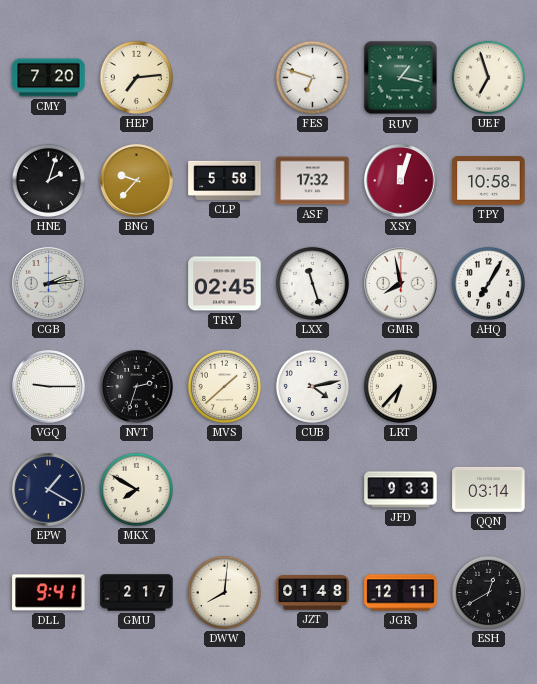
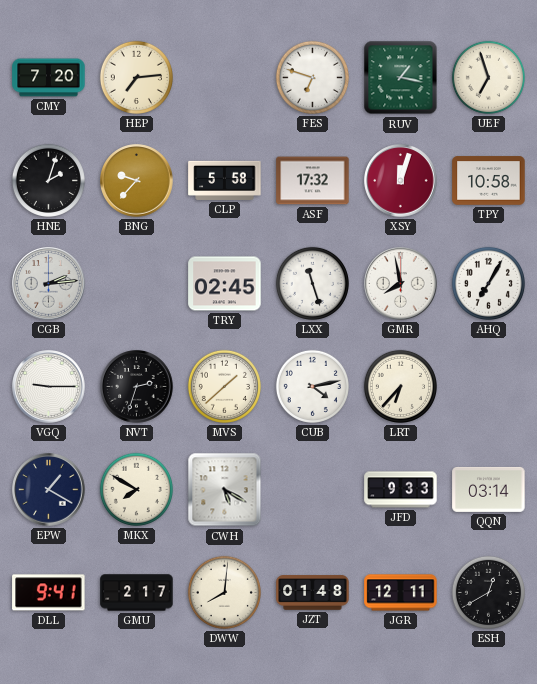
CWH: none -> 5:20
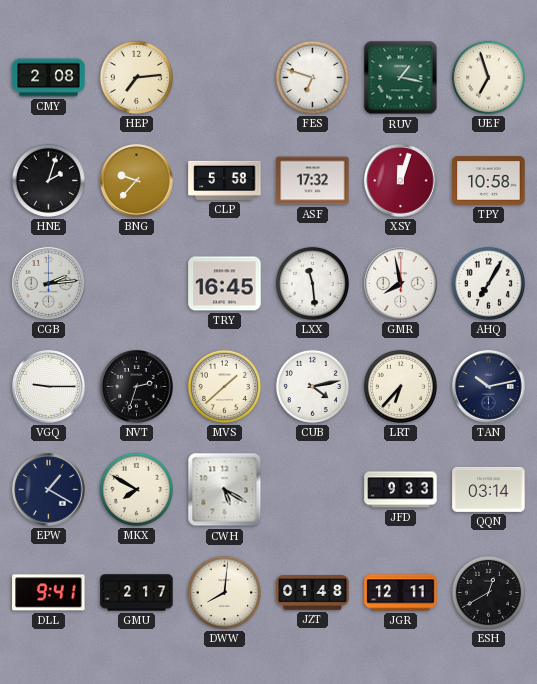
CMY: 7:20 -> 2:08
TRY: 02:45 -> 16:45
LXX: 11:27 -> 11:29
TAN: none -> 10:13
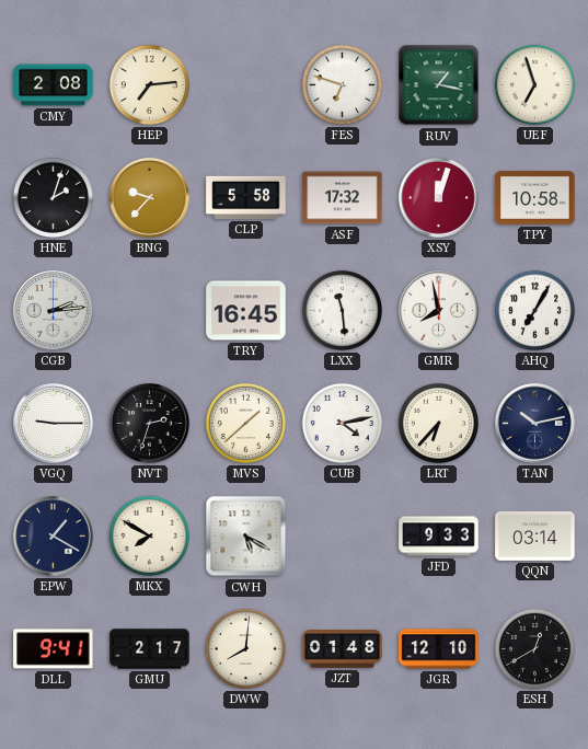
JGR: 12:11 -> 12:10
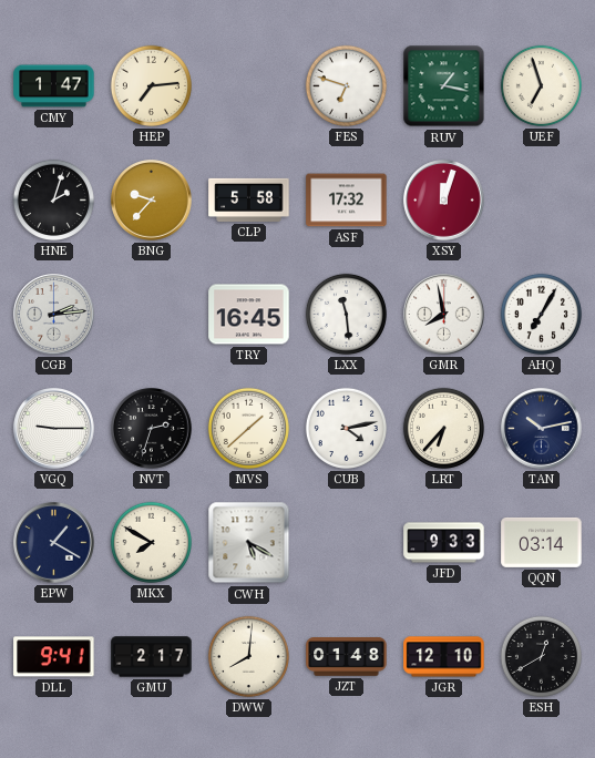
CMY: 2:08 -> 1:47
TPY: 10:58 -> none
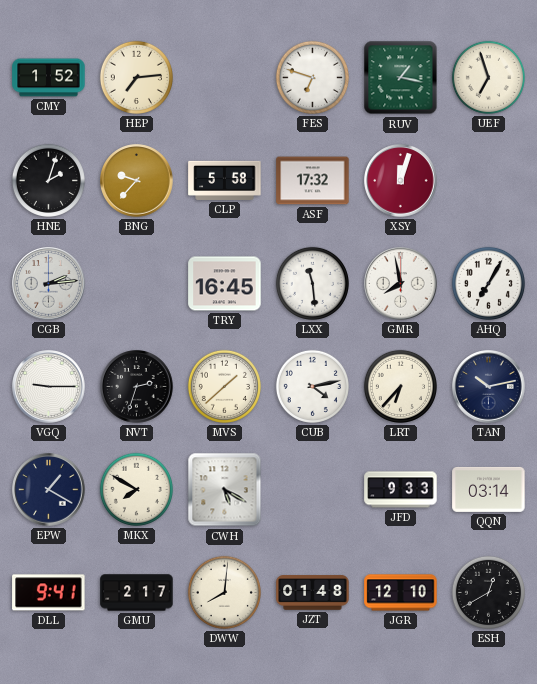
CMY: 1:47 -> 1:52
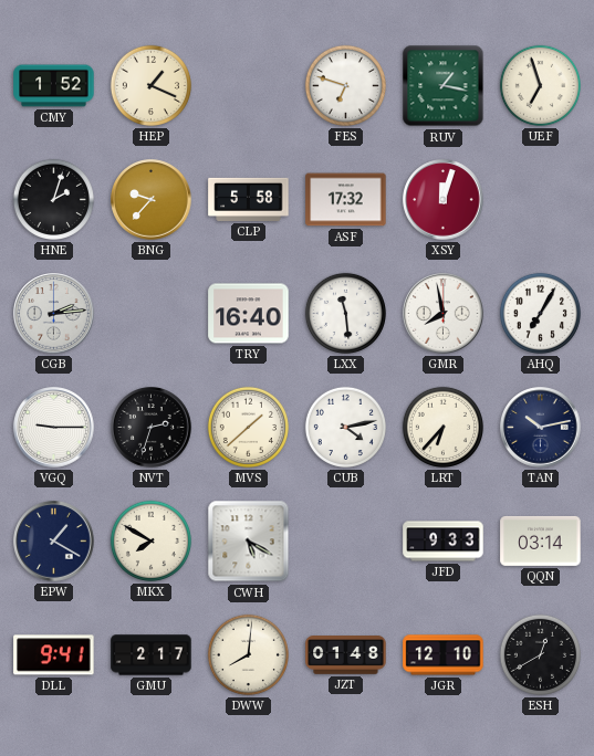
HEP: 7:14 -> 1:19
TRY: 16:45 -> 16:40
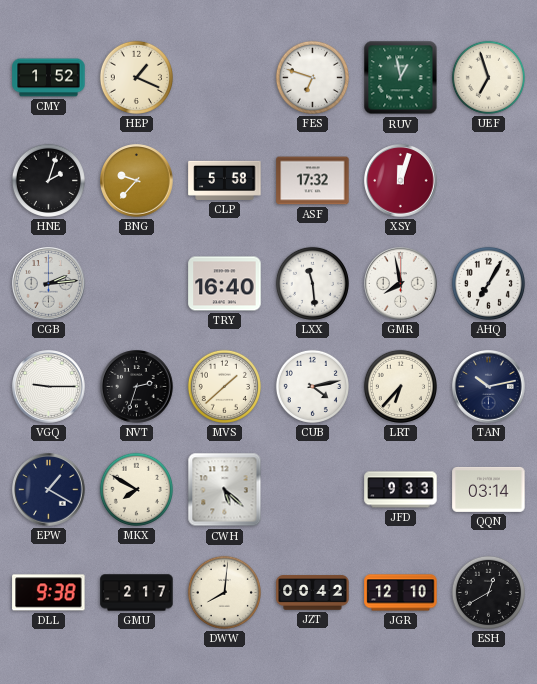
RUV: 1:17 -> 12:58
CWH: 5:20 -> 5:22
DLL: 9:41 -> 9:38
JZT: 01:48 -> 00:42
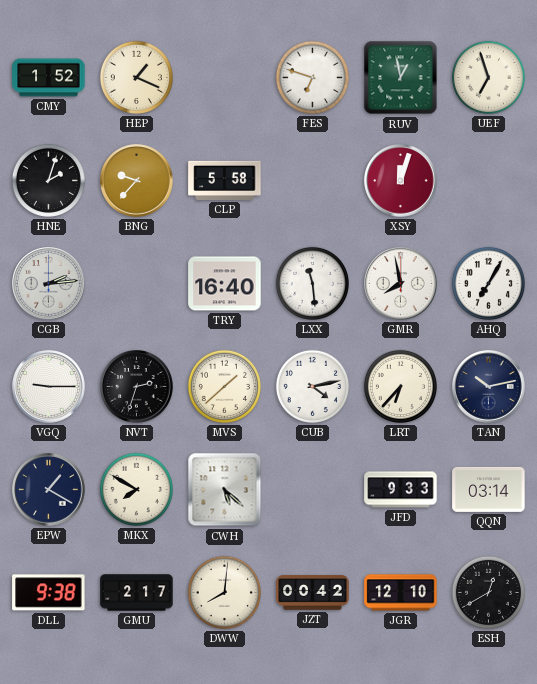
ASF: 17:32 -> none
